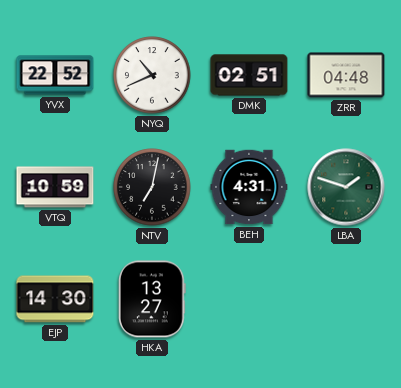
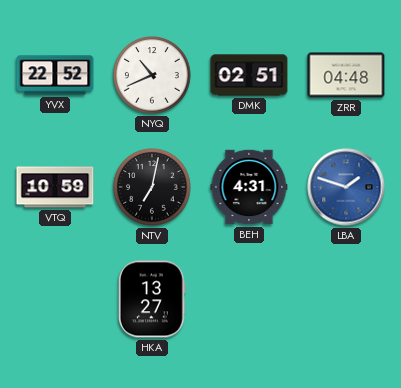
LBA dial: green -> blue
EJP: 14:30 -> none
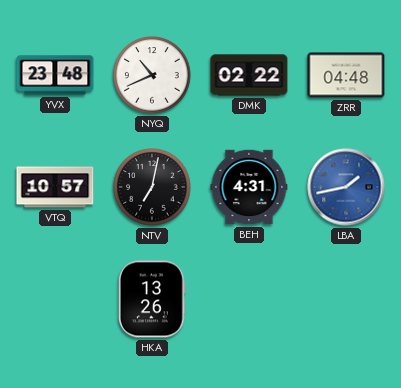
YVX: 22:52 -> 23:48
DMK: 02:51 -> 02:22
VTQ: 10:59 -> 10:57
LBA: 1:48 -> 1:43
HKA: 13:27 -> 13:26
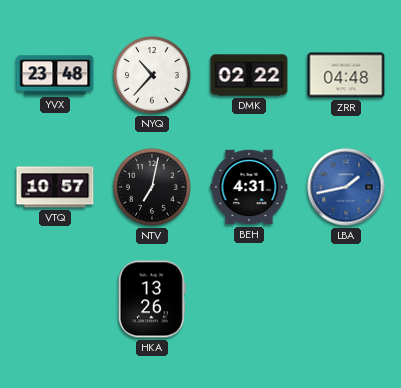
NYQ: 10:41 -> 10:37
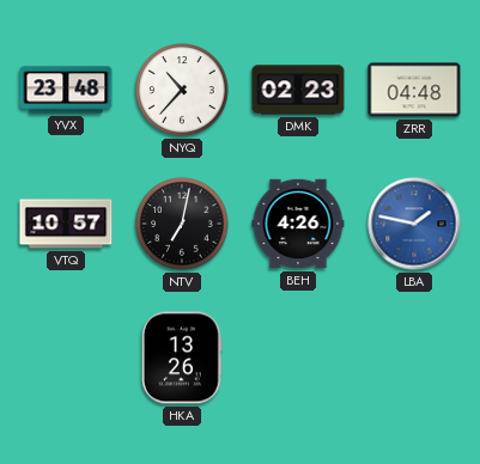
DMK: 02:22 -> 02:23
BEH: 4:31 -> 4:26
LBA: 1:43 -> 1:47
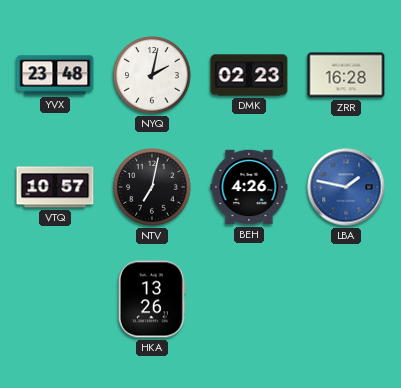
NYQ: 10:37 -> 2:02
ZRR: 04:48 -> 16:28
